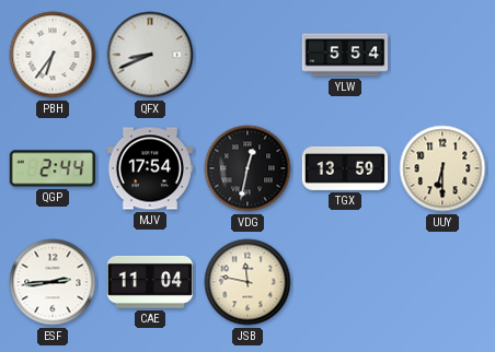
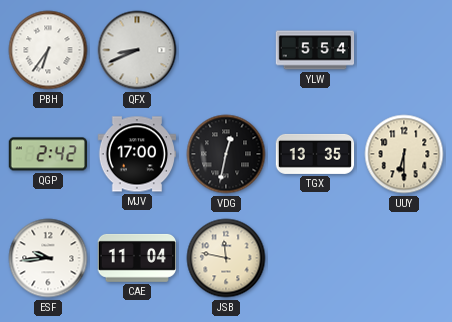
QGP: 2:44 -> 2:42
MJV: 17:54 -> 17:00
TGX: 13:59 -> 13:35
ESF: 2:44 -> 9:44
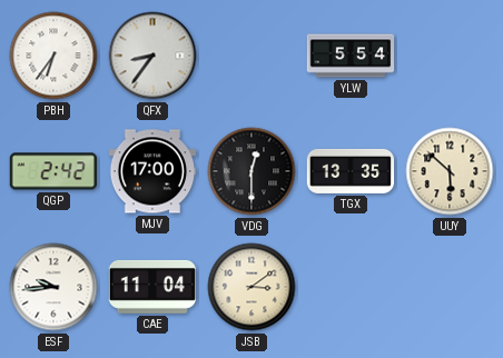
QFX: 8:41 -> 8:36
VDG: 12:32 -> 12:30
UUY: 6:30 -> 5:52
JSB: 11:47 -> 3:09
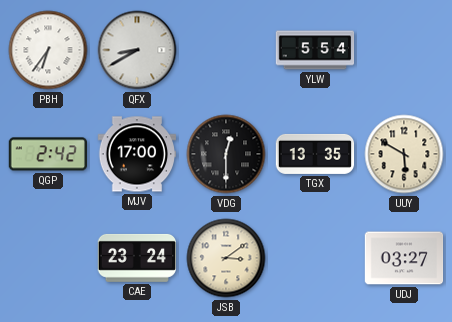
QFX: 8:36 -> 8:40
UUY: 5:52 -> 5:50
ESF: 9:44 -> none
CAE: 11:04 -> 23:24
UDJ: none -> 03:27
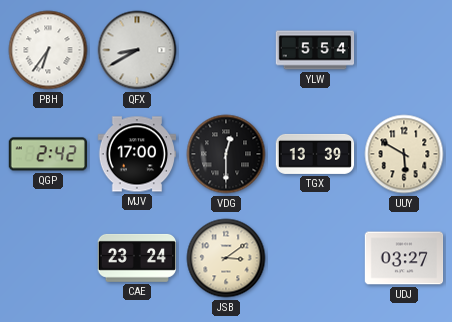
TGX: 13:35 -> 13:39
